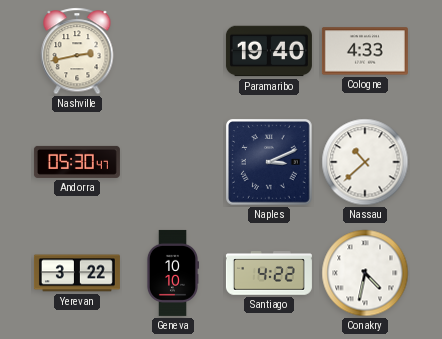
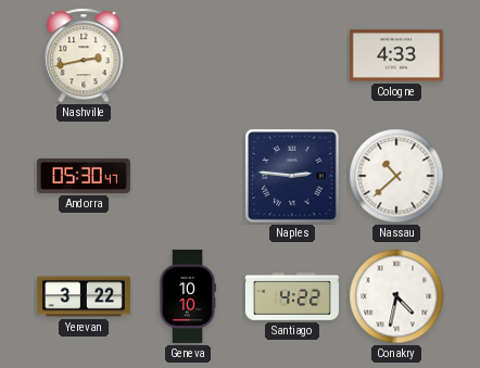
Paramaribo: 19:40 -> none
Naples: 3:11 -> 2:46
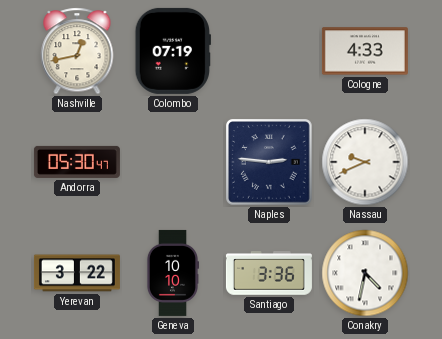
Nashville: 2:43 -> 12:43
Colombo: none -> 07:19
Nassau: 10:38 -> 9:41
Santiago: 4:22 -> 3:36
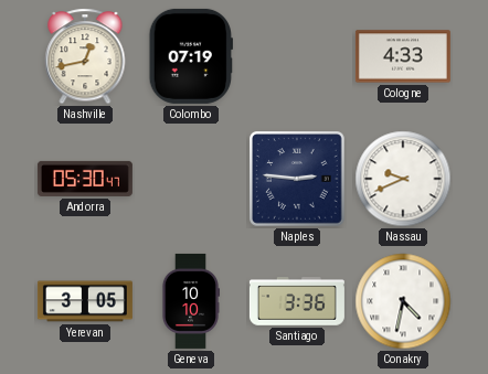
Yerevan: 3:22 -> 3:05
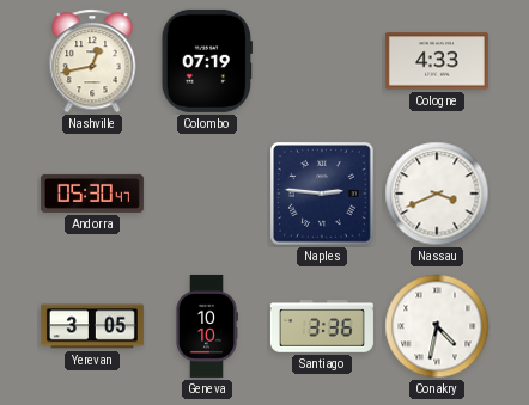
Nassau: 9:41 -> 3:41
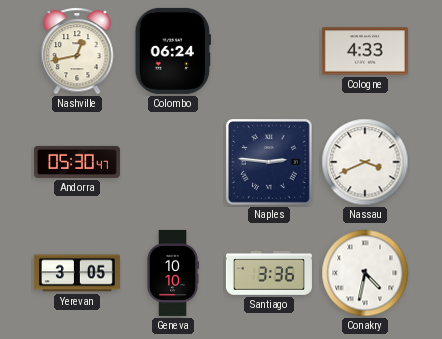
Colombo: 07:19 -> 06:24
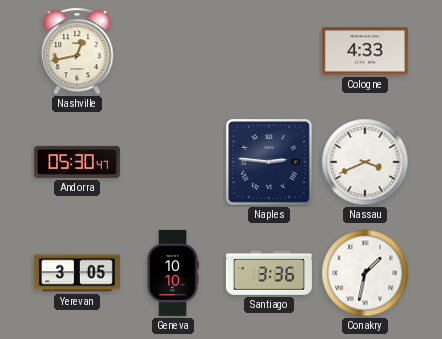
Colombo: 06:24 -> none
Conakry: 4:32 -> 1:32
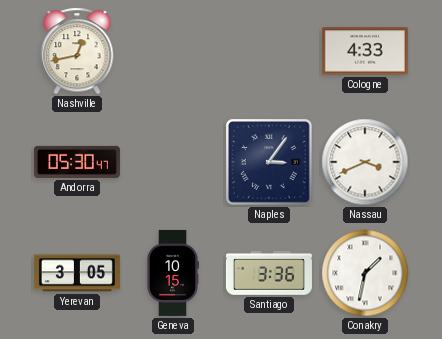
Naples: 2:46 -> 3:06
Geneva: 10:10 -> 10:15
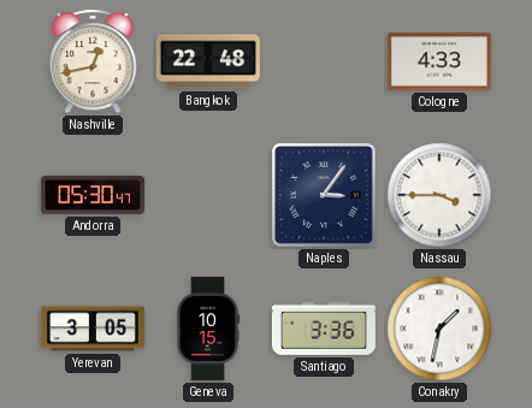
Bangkok: none -> 22:48
Nassau: 3:41 -> 3:45
